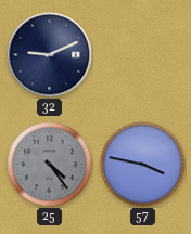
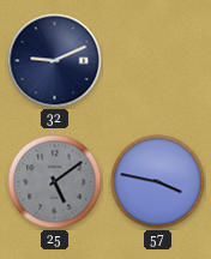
25: 4:24 -> 5:09
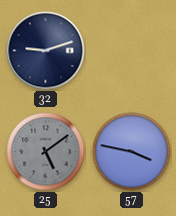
32: 9:11 -> 9:12
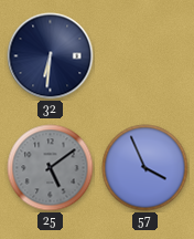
32: 9:12 -> 6:31
57: 3:47 -> 3:56
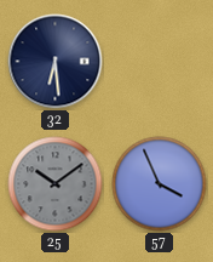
32: 6:31 -> 6:29
25: 5:09 -> 10:09
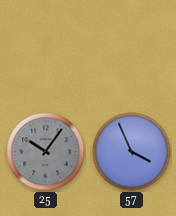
32: 6:29 -> none
25: 10:09 -> 10:06
